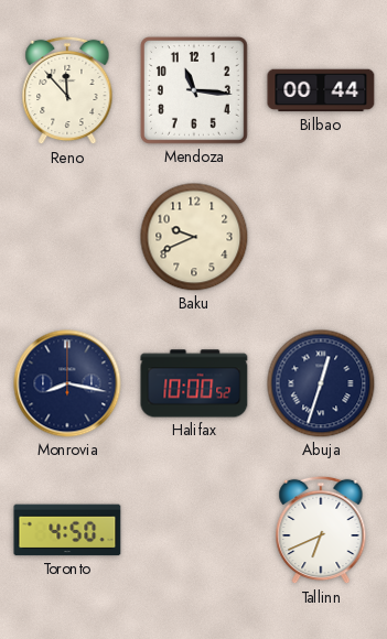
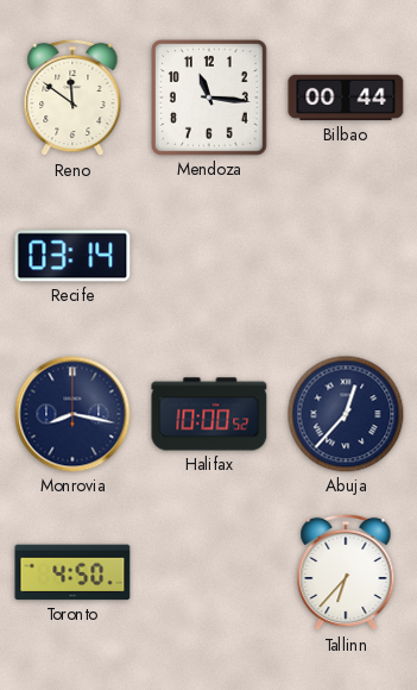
Reno: 11:53 -> 11:51
Recife: none -> 03:14
Baku: 9:41 -> none
Abuja: 12:33 -> 12:37
Tallinn: 6:41 -> 6:37
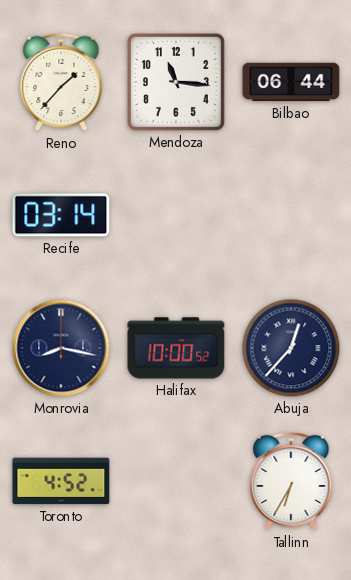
Reno: 11:51 -> 1:37
Bilbao: 00:44 -> 06:44
Toronto: 4:50 -> 4:52
Tallinn: 6:37 -> 6:35
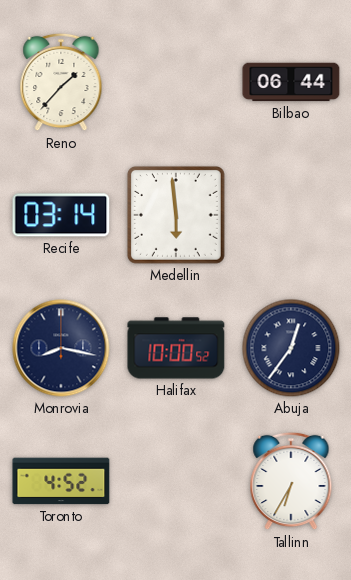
Mendoza: 11:16 -> none
Medellin: none -> 5:59
Abuja: 12:37 -> 12:36
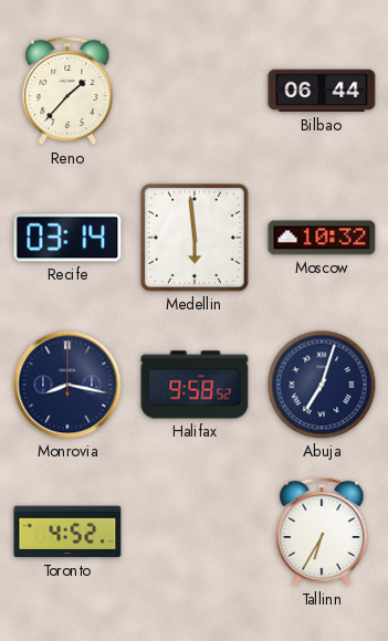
Moscow: none -> 10:32
Halifax: 10:00 -> 9:58
Abuja: 12:36 -> 7:03
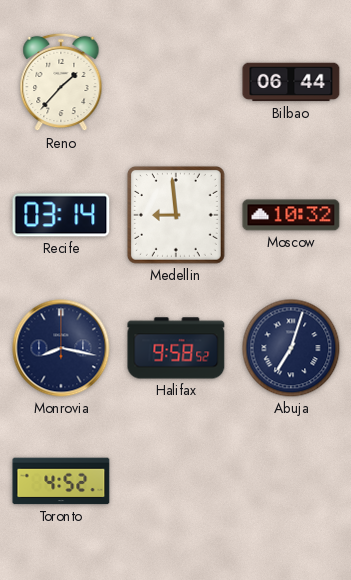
Medellin: 5:59 -> 8:59
Tallinn: 6:35 -> none
